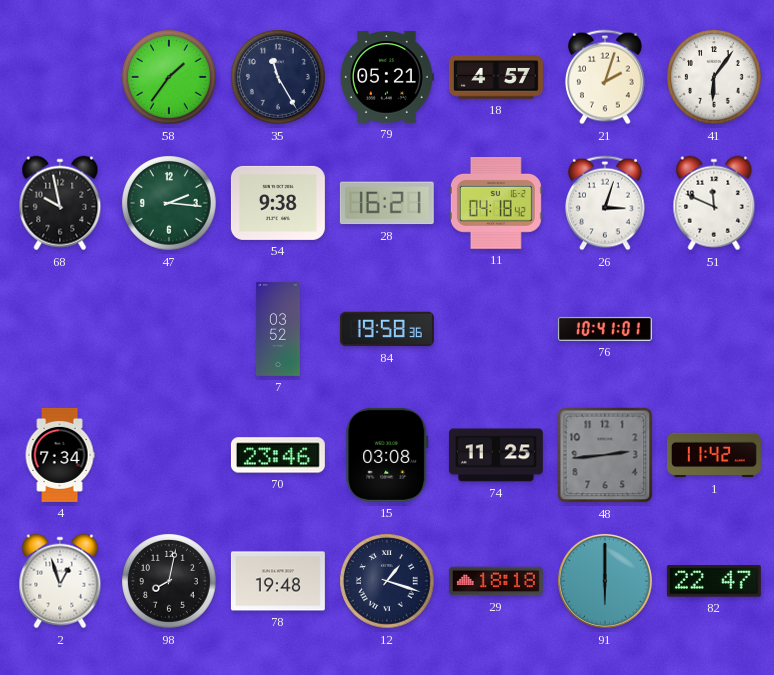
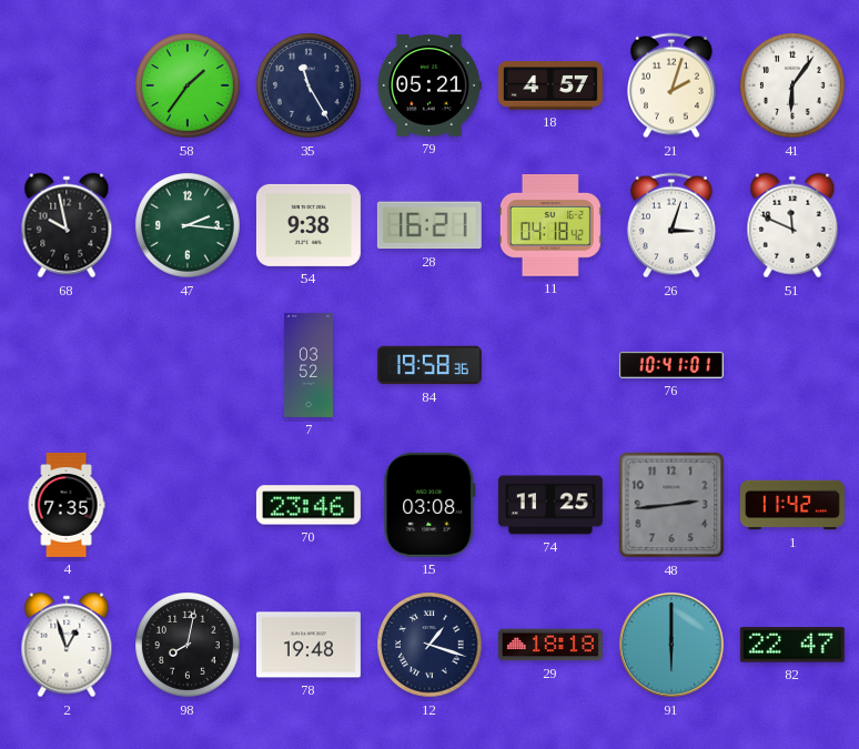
4: 7:34 -> 7:35
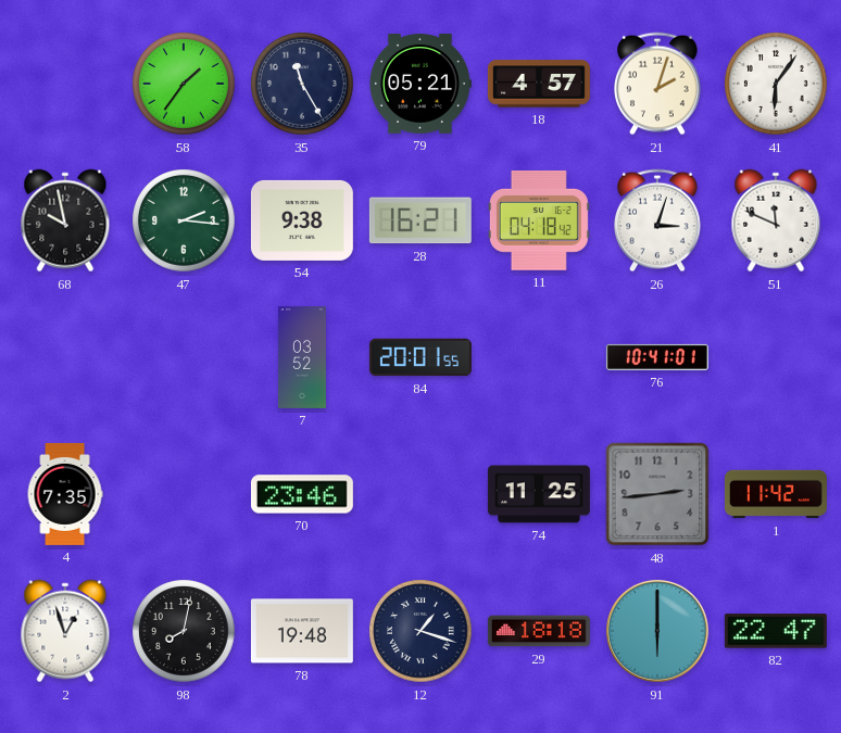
84: 19:58 -> 20:01
15: 03:08 -> none
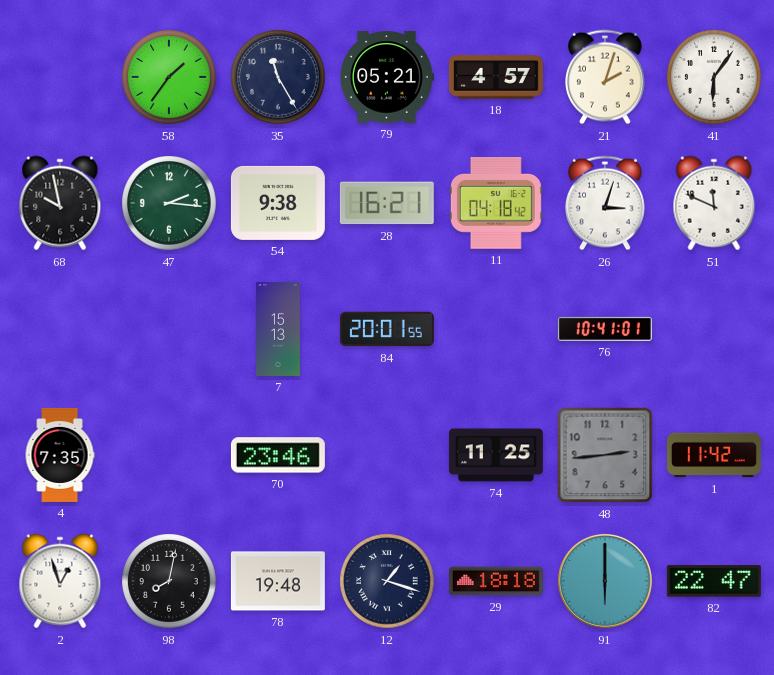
7: 03:52 -> 15:13
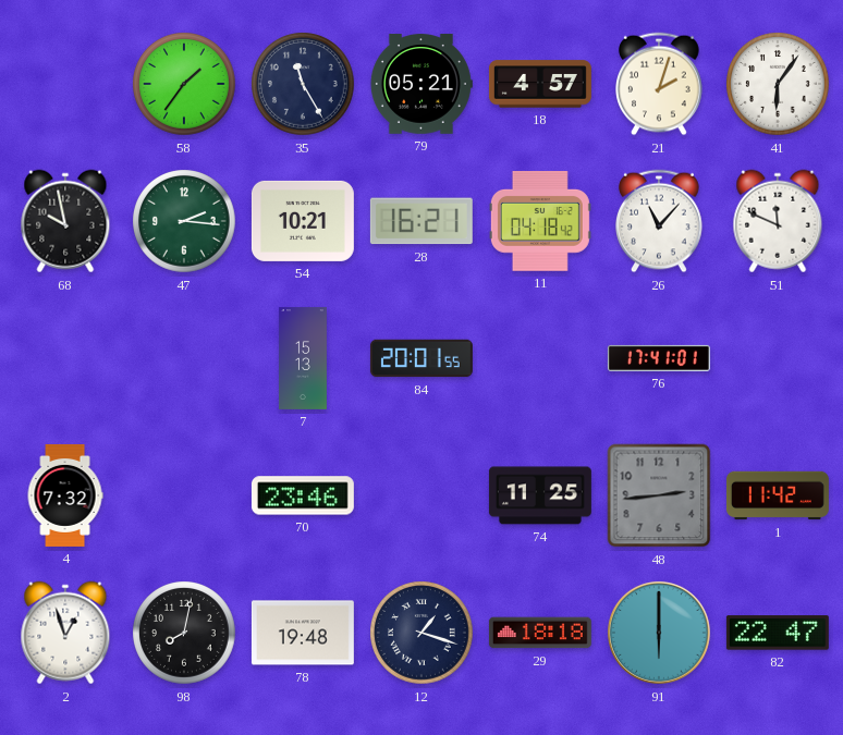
54: 9:38 -> 10:21
26: 3:03 -> 11:07
76: 10:41 -> 17:41
4: 7:35 -> 7:32
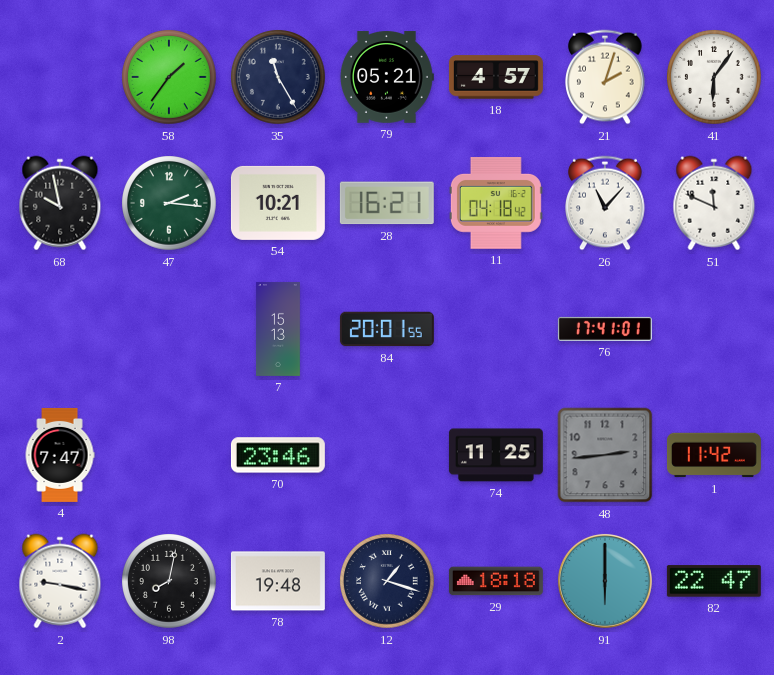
4: 7:32 -> 7:47
2: 12:57 -> 9:17
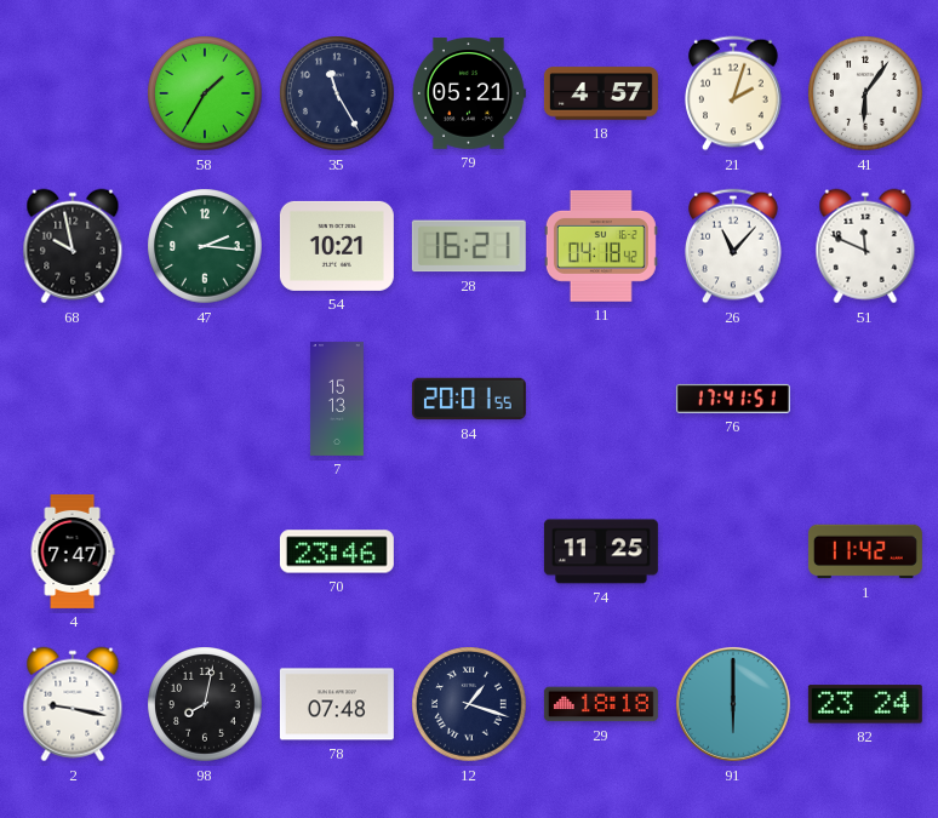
58: 1:36 -> 1:35
76: 17:41:01 -> 17:41:51
48: 2:44 -> none
78: 19:48 -> 07:48
82: 22:47 -> 23:24
